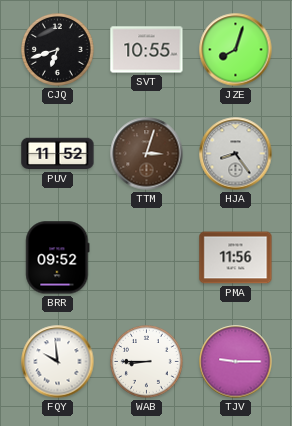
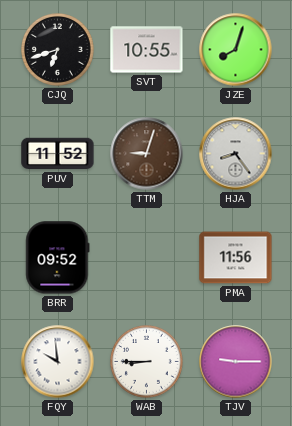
TTM: 3:03 -> 9:03
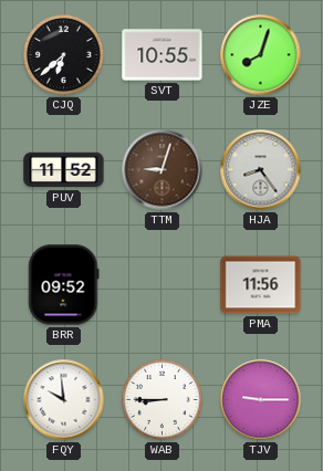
CJQ: 6:42 -> 6:38
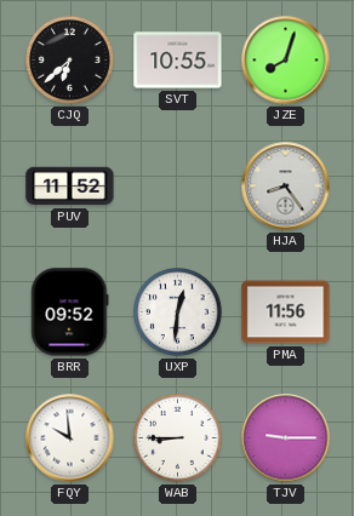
TTM: 9:03 -> none
UXP: none -> 12:31
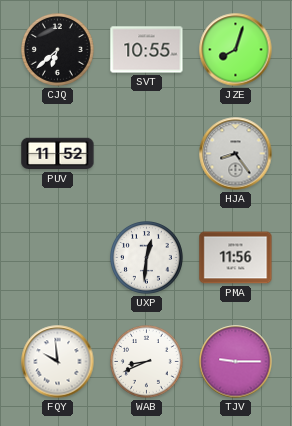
BRR: 09:52 -> none
WAB: 8:45 -> 8:41
